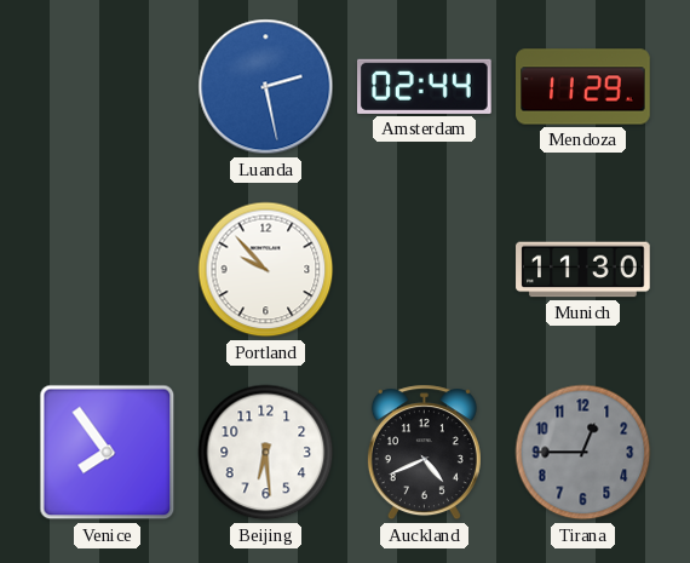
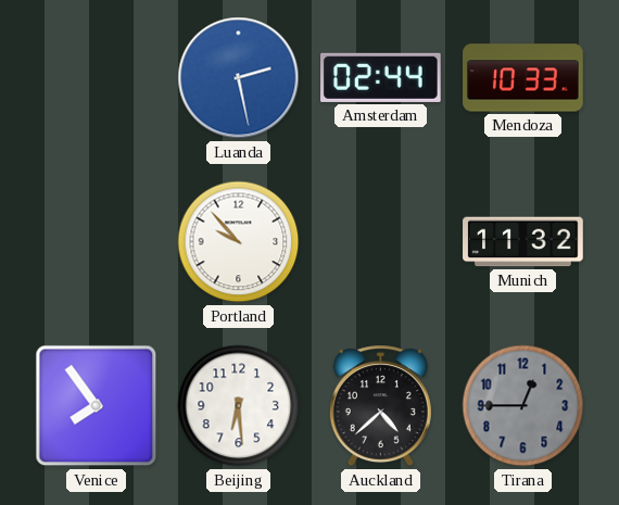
Mendoza: 11:29 -> 10:33
Munich: 11:30 -> 11:32
Auckland: 4:41 -> 4:38
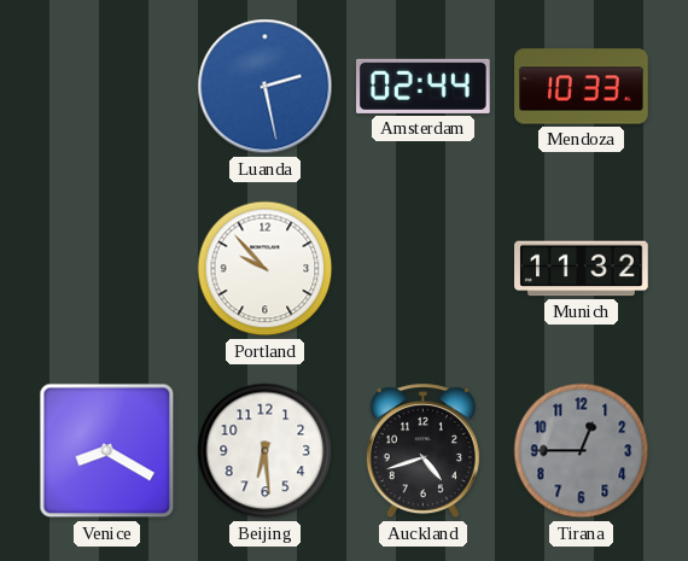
Venice: 7:54 -> 8:20
Auckland: 4:38 -> 4:42
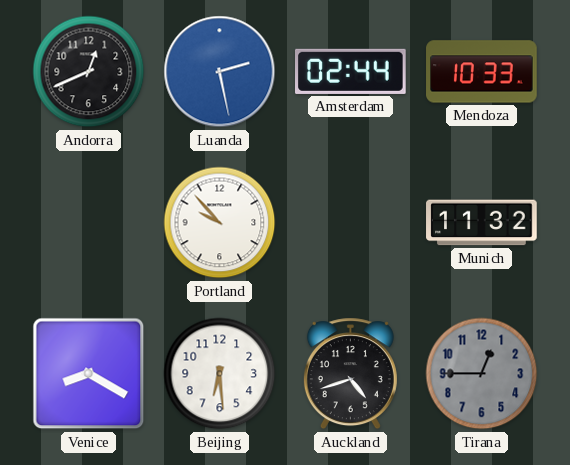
Andorra: none -> 12:41
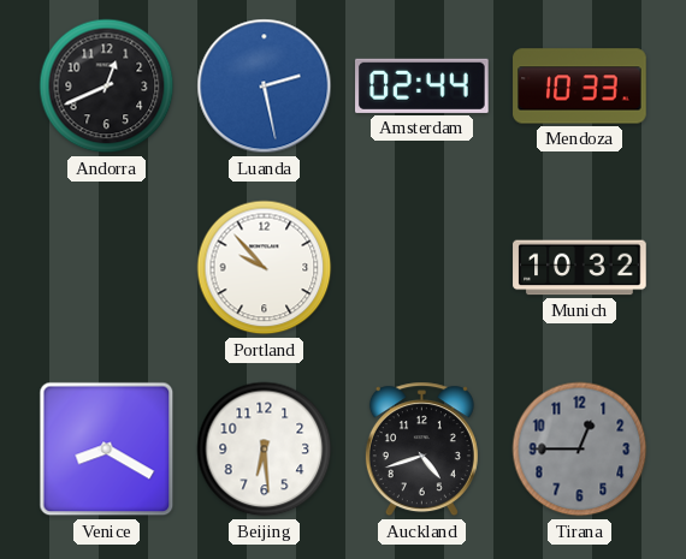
Munich: 11:32 -> 10:32
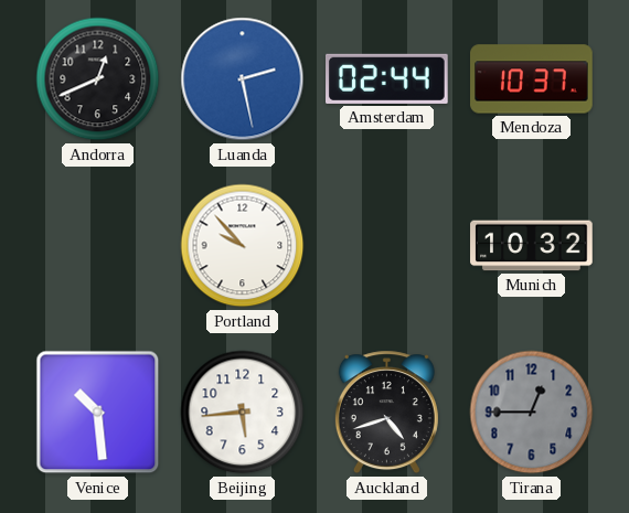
Mendoza: 10:33 -> 10:37
Venice: 8:20 -> 10:29
Beijing: 6:29 -> 5:44
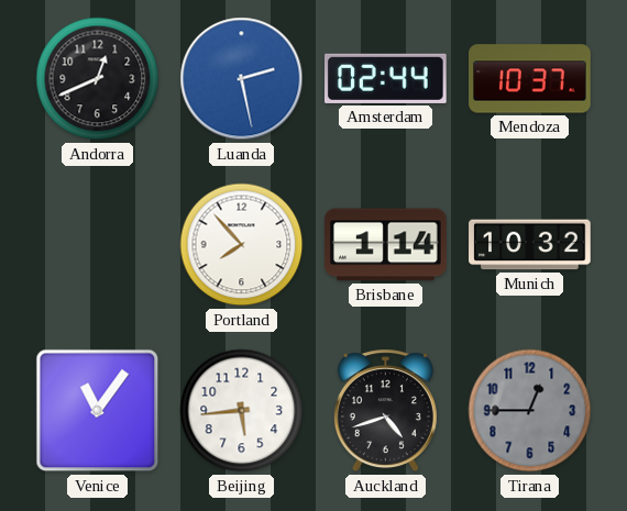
Portland: 9:53 -> 7:53
Brisbane: none -> 1:14
Venice: 10:29 -> 11:06
